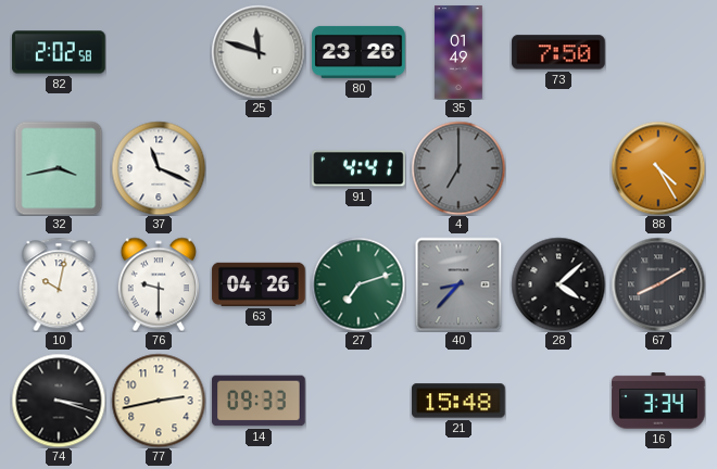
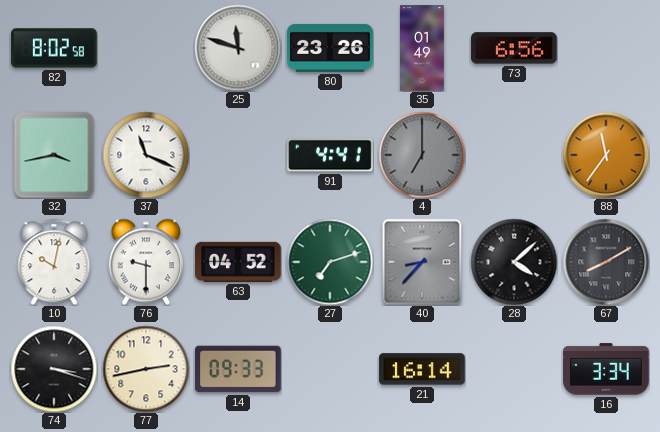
82: 2:02 -> 8:02
73: 7:50 -> 6:56
88: 4:25 -> 11:36
63: 04:26 -> 04:52
21: 15:48 -> 16:14
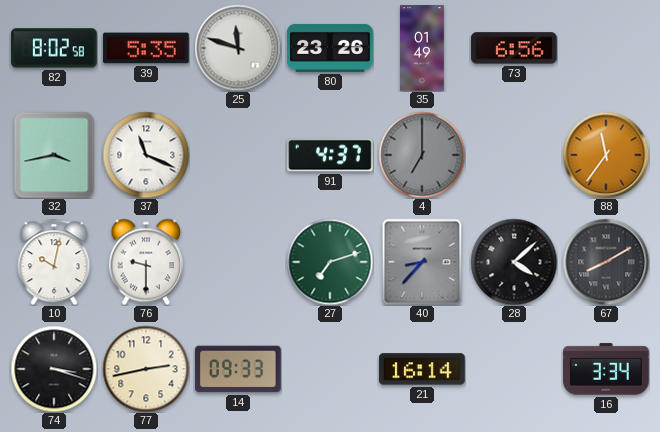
39: none -> 5:35
91: 4:41 -> 4:37
63: 04:52 -> none
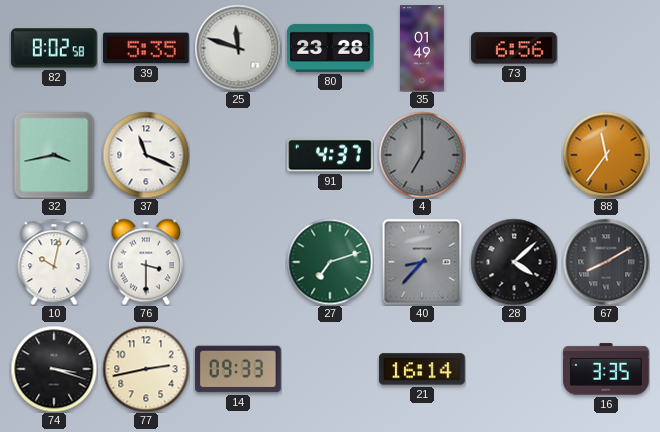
80: 23:26 -> 23:28
76: 9:30 -> 3:30
16: 3:34 -> 3:35
